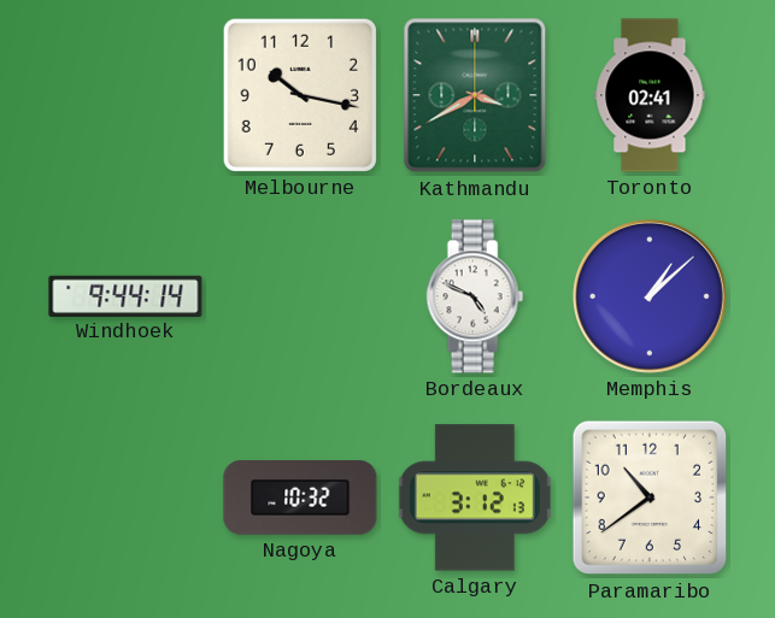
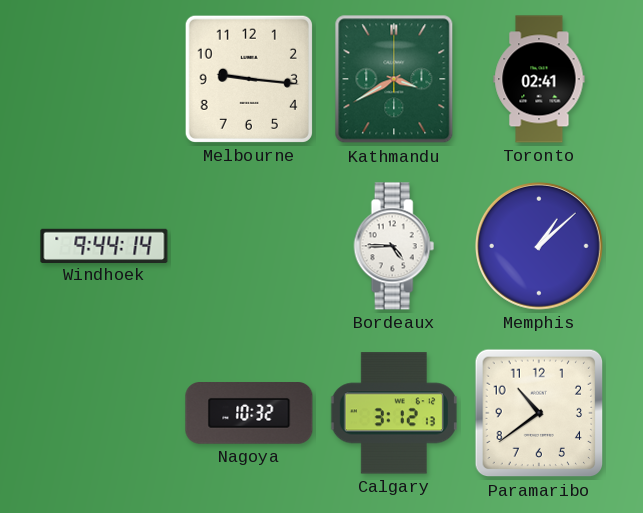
Melbourne: 10:17 -> 9:16
Bordeaux: 4:49 -> 4:45
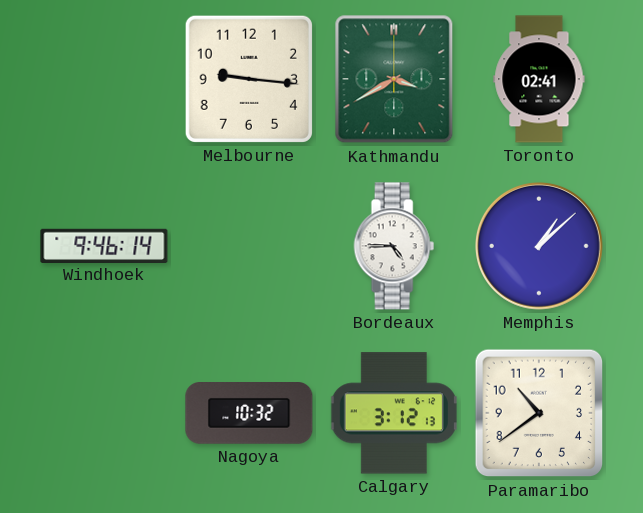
Windhoek: 9:44 -> 9:46
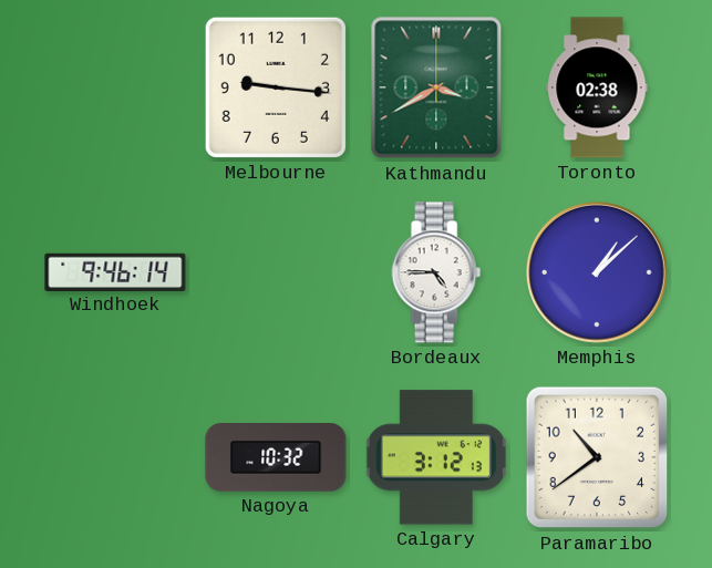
Toronto: 02:41 -> 02:38
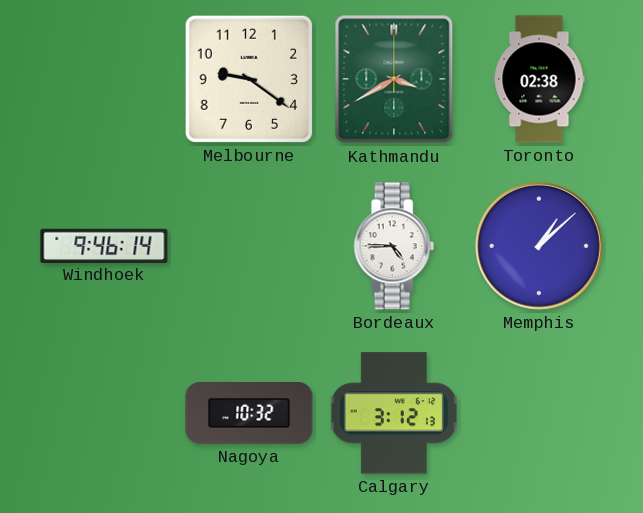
Melbourne: 9:16 -> 9:21
Paramaribo: 10:39 -> none
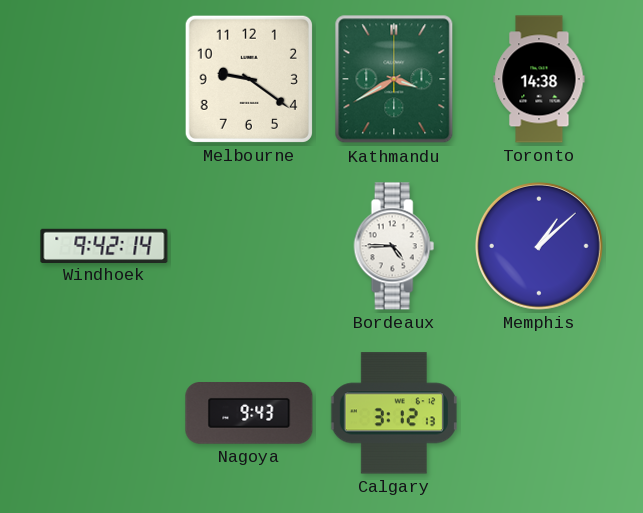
Toronto: 02:38 -> 14:38
Windhoek: 9:46 -> 9:42
Nagoya: 10:32 -> 9:43
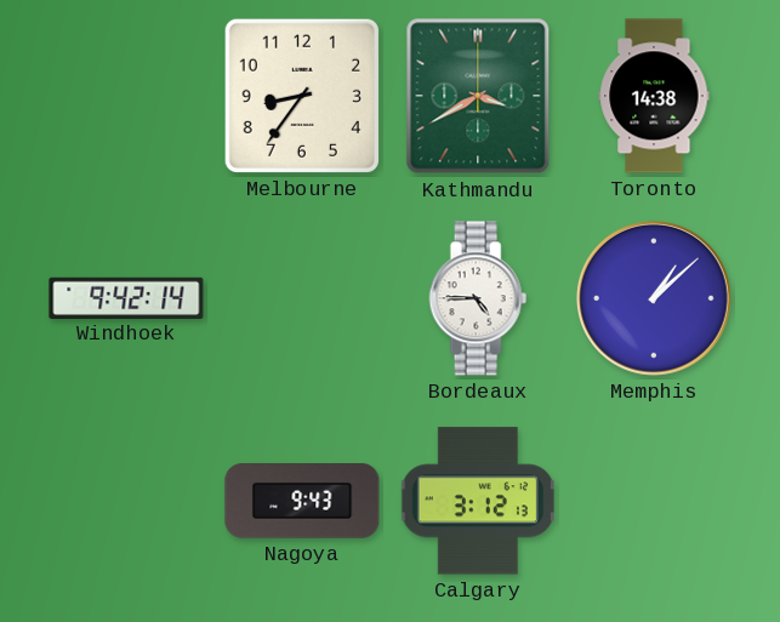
Melbourne: 9:21 -> 8:36
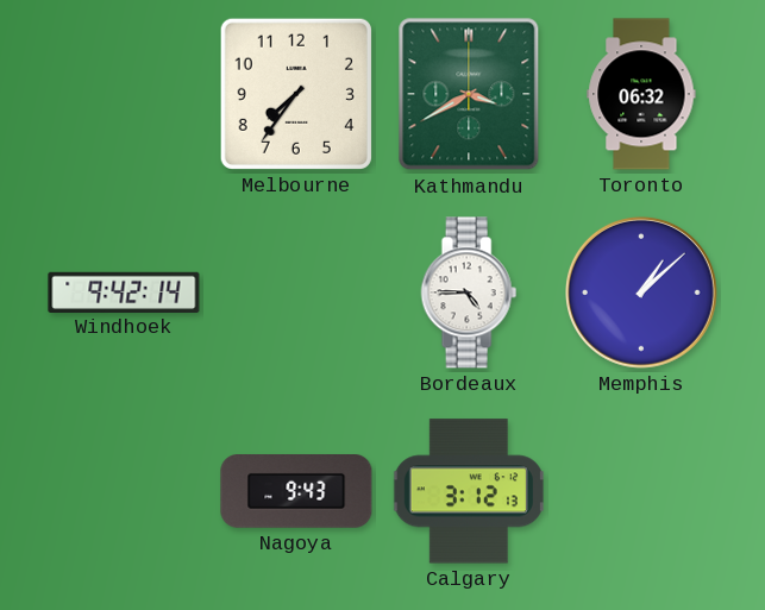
Melbourne: 8:36 -> 7:36
Toronto: 14:38 -> 06:32
